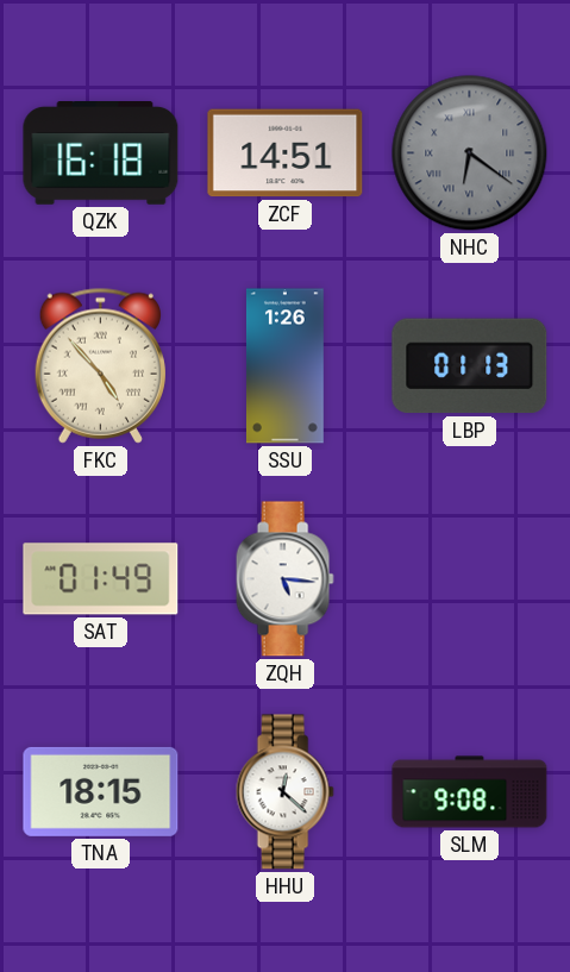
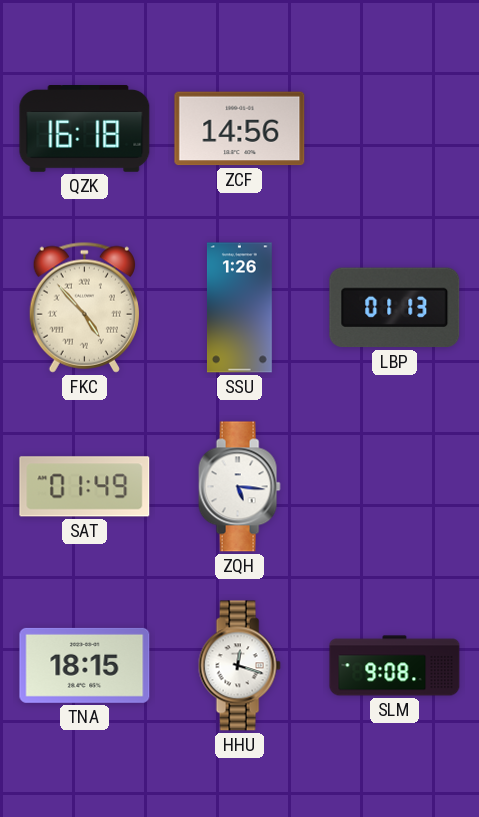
ZCF: 14:51 -> 14:56
NHC: 6:21 -> none
HHU: 12:22 -> 12:18
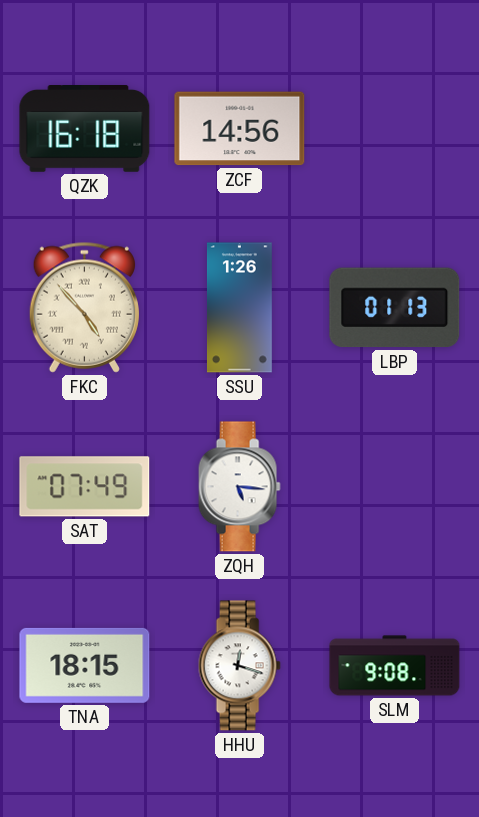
SAT: 01:49 -> 07:49
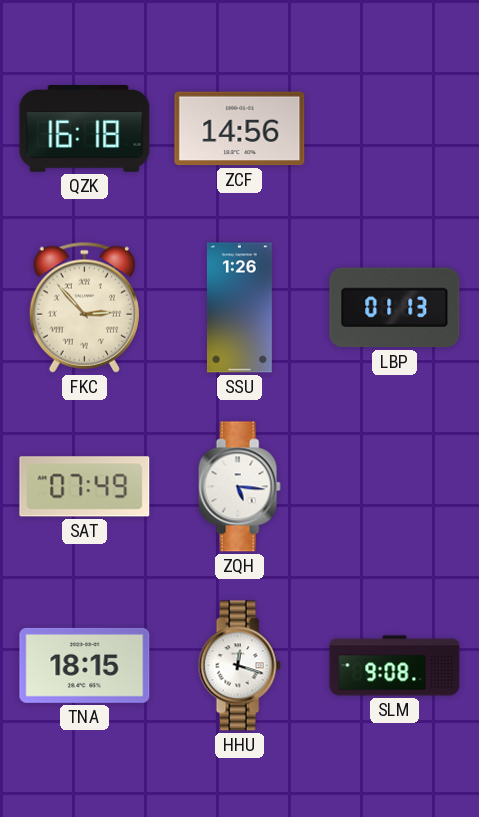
FKC: 4:53 -> 2:53
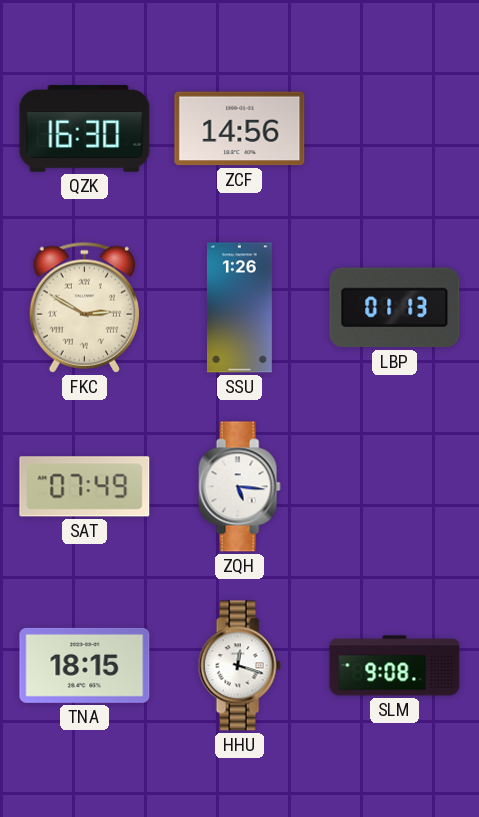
QZK: 16:18 -> 16:30
FKC: 2:53 -> 2:50
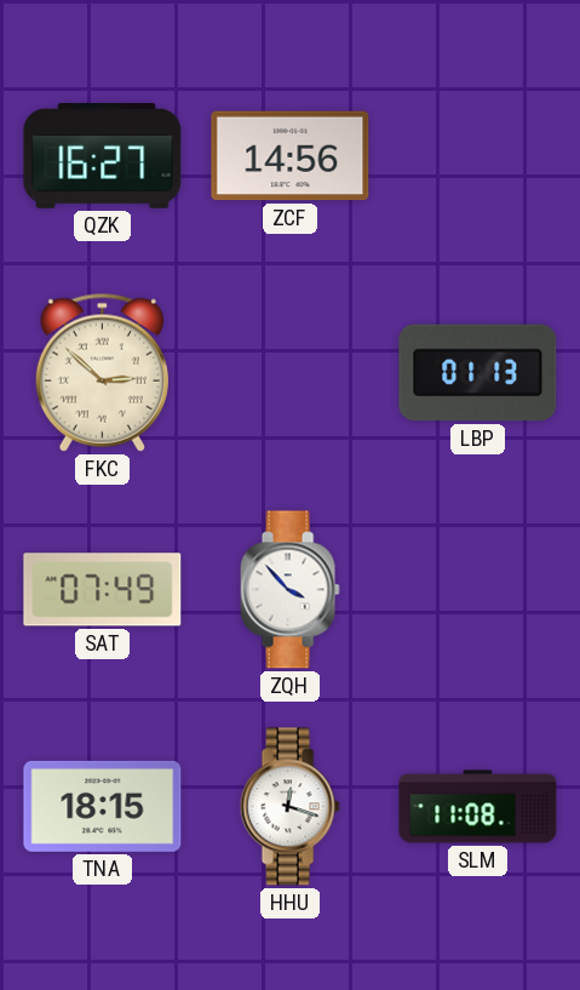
QZK: 16:30 -> 16:27
FKC: 2:50 -> 2:52
SSU: 1:26 -> none
ZQH: 5:16 -> 3:53
SLM: 9:08 -> 11:08
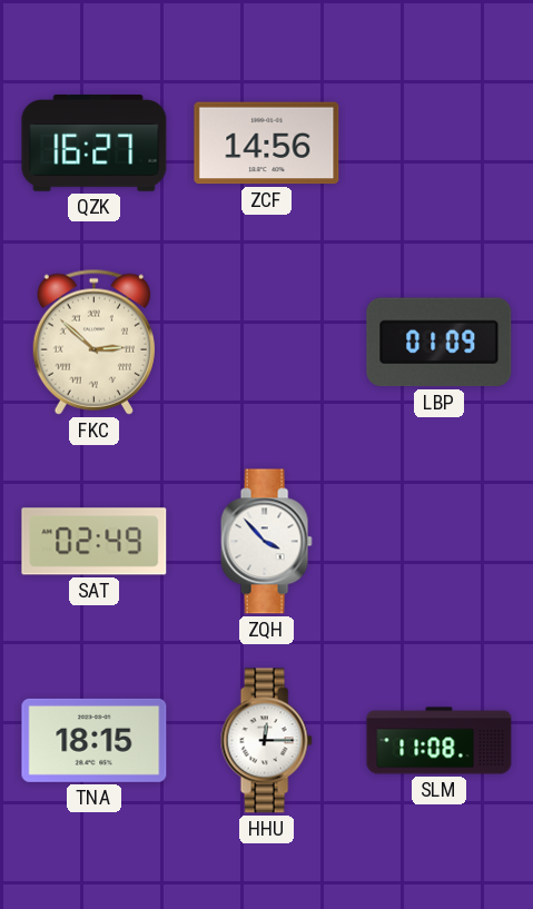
LBP: 01:13 -> 01:09
SAT: 07:49 -> 02:49
HHU: 12:18 -> 12:15
